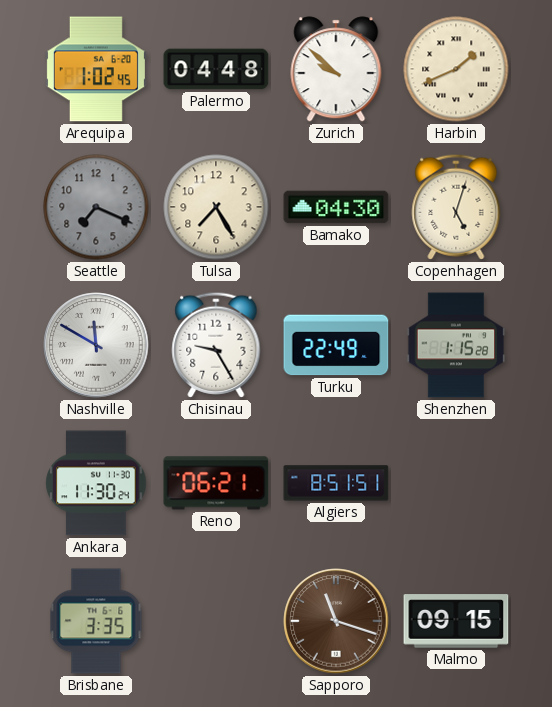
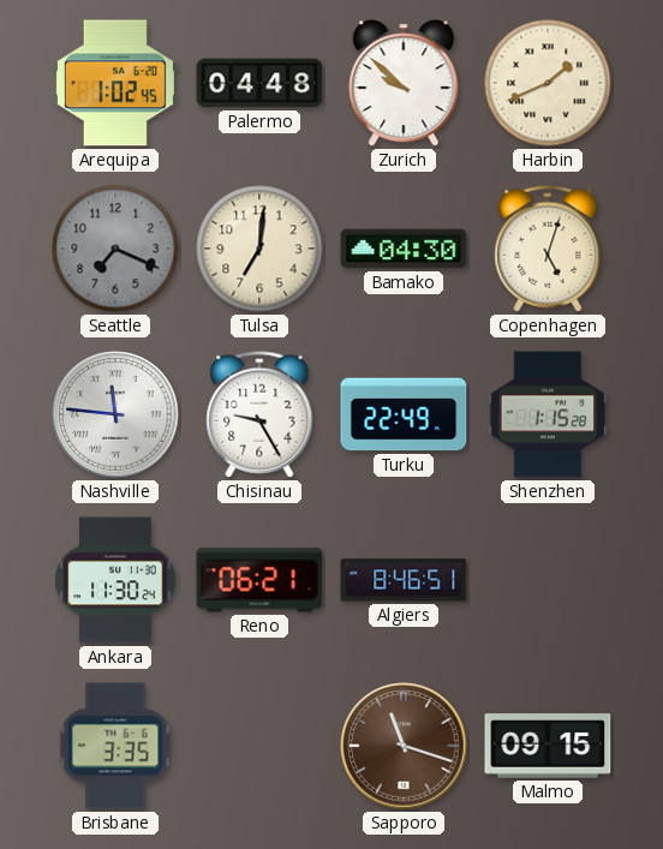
Tulsa: 7:25 -> 7:01
Nashville: 11:50 -> 11:46
Algiers: 8:51 -> 8:46
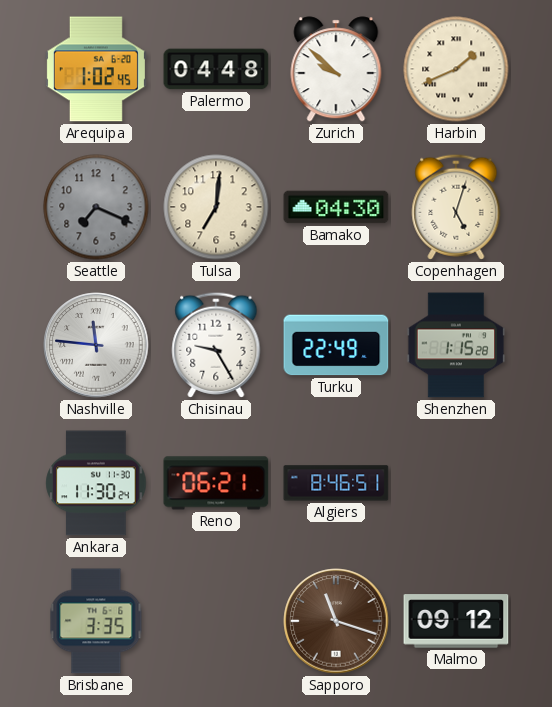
Malmo: 09:15 -> 09:12
